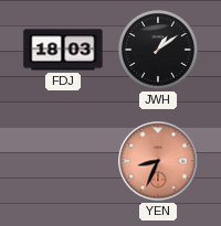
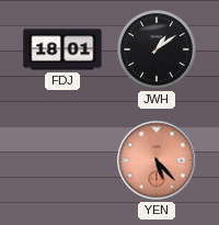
FDJ: 18:03 -> 18:01
YEN: 8:34 -> 5:23
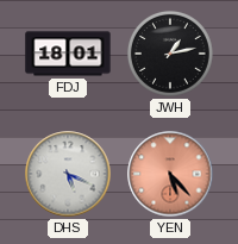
JWH: 1:09 -> 1:13
DHS: none -> 5:19
